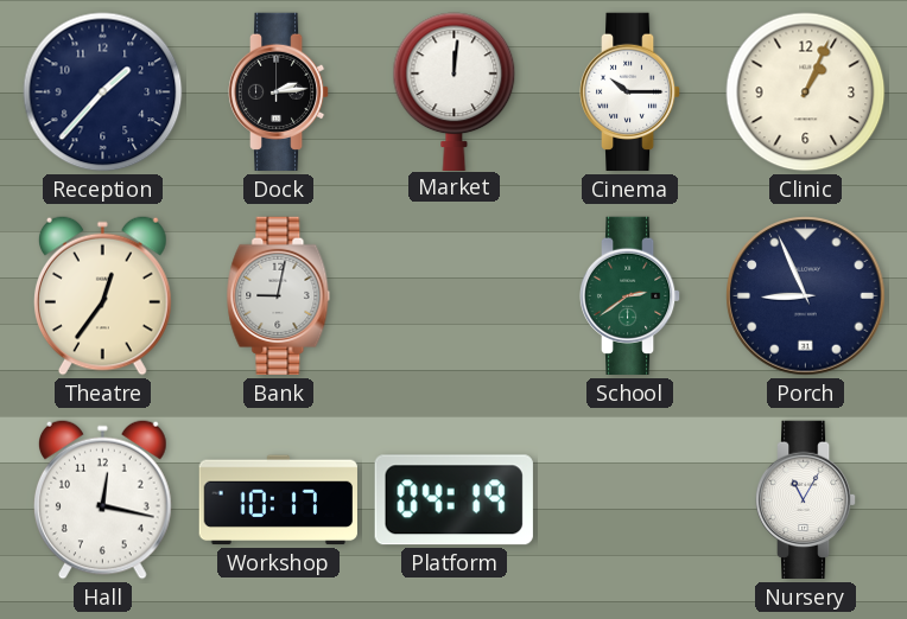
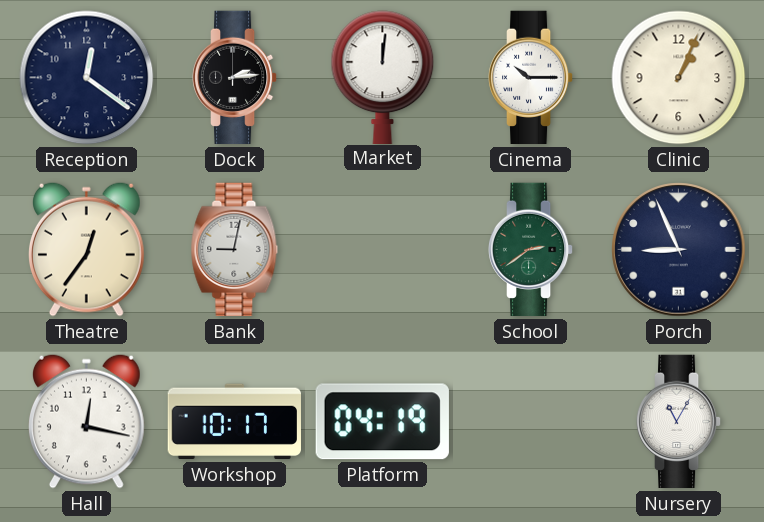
Reception: 1:37 -> 12:21
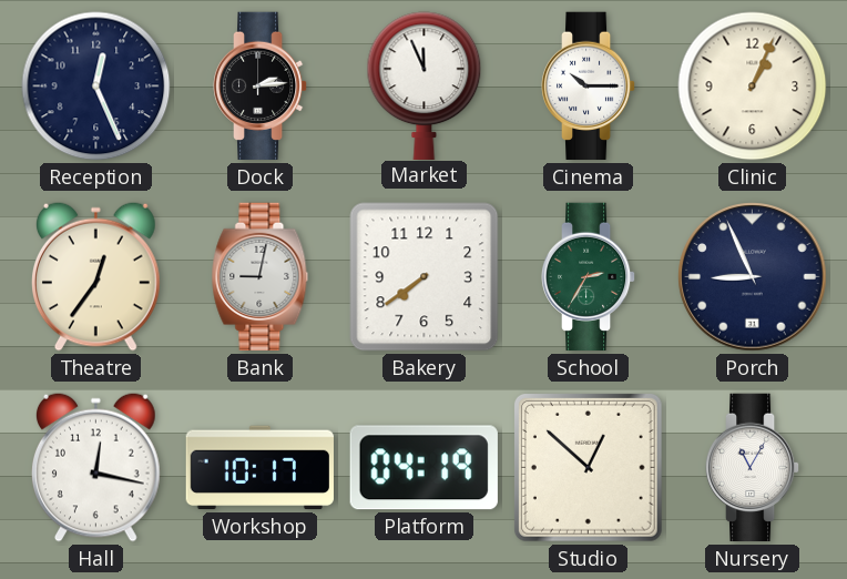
Reception: 12:21 -> 12:26
Market: 12:01 -> 11:56
Bakery: none -> 7:39
School: 2:39 -> 2:35
Studio: none -> 12:52
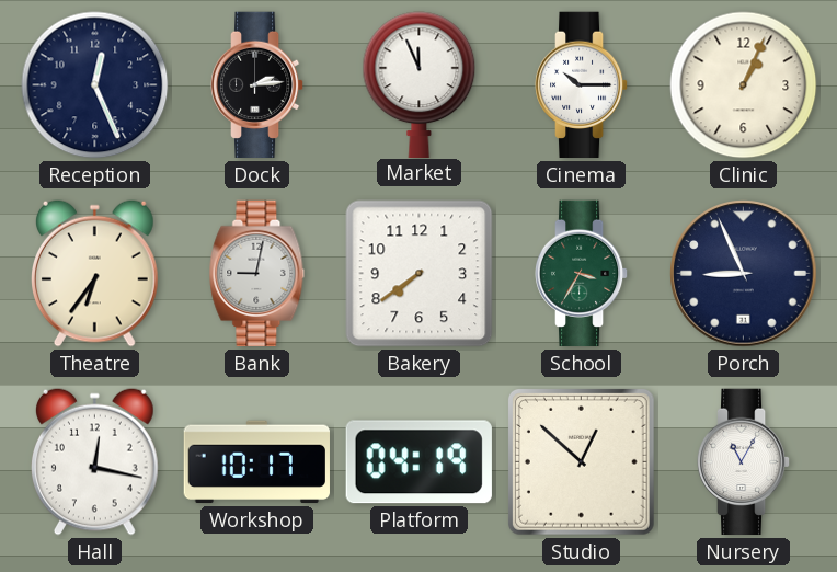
Theatre: 12:36 -> 6:36
School: 2:35 -> 3:35
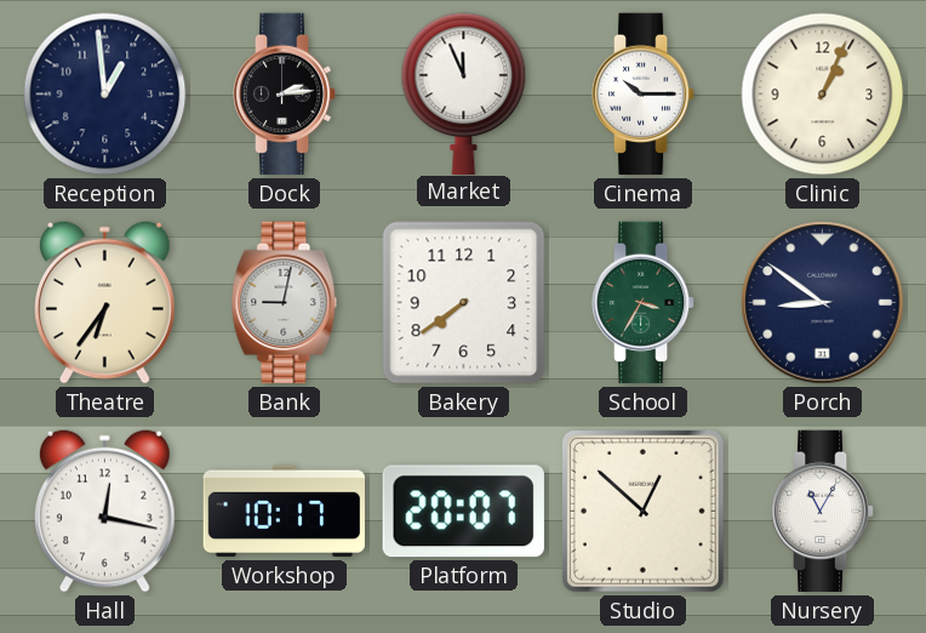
Reception: 12:26 -> 12:59
Porch: 8:56 -> 8:51
Platform: 04:19 -> 20:07
